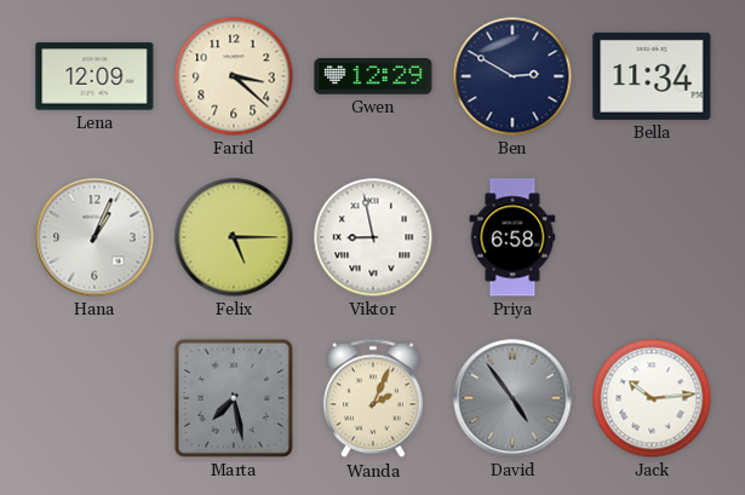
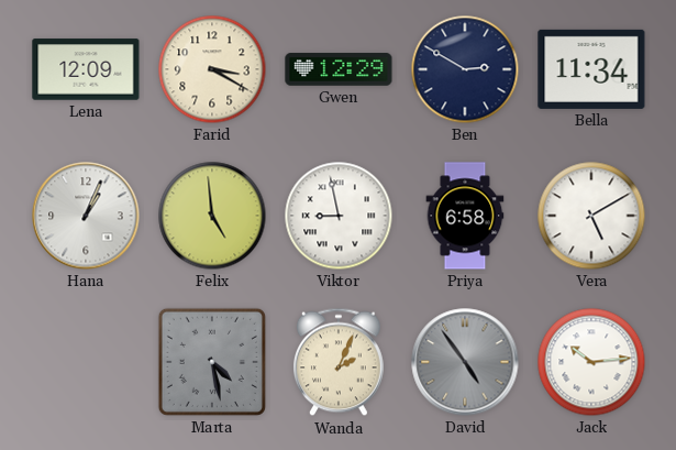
Farid: 3:22 -> 3:20
Felix: 5:15 -> 4:59
Vera: none -> 5:10
Marta: 7:28 -> 4:28
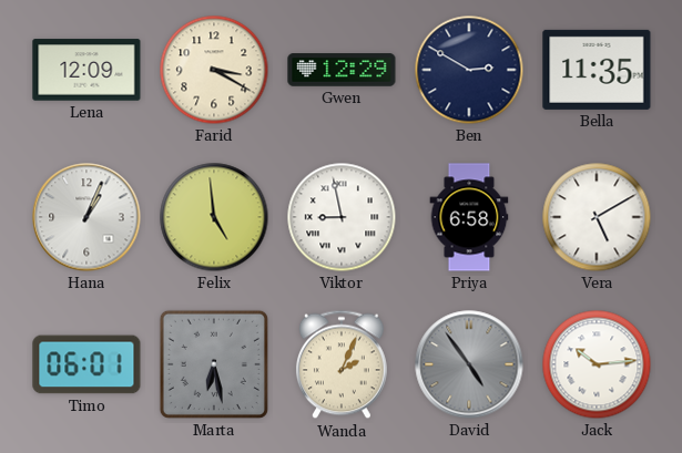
Bella: 11:34 -> 11:35
Timo: none -> 06:01
Marta: 4:28 -> 6:28
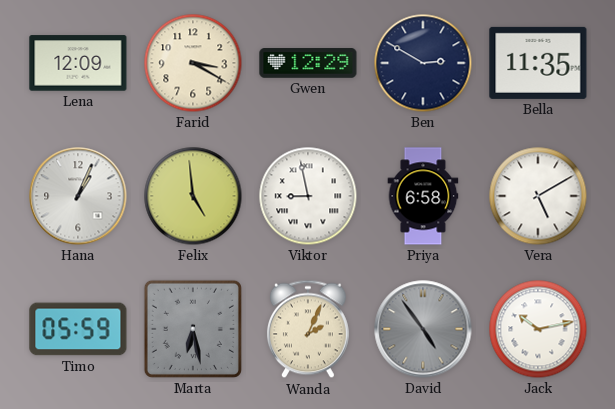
Timo: 06:01 -> 05:59
Jack: 10:14 -> 10:13
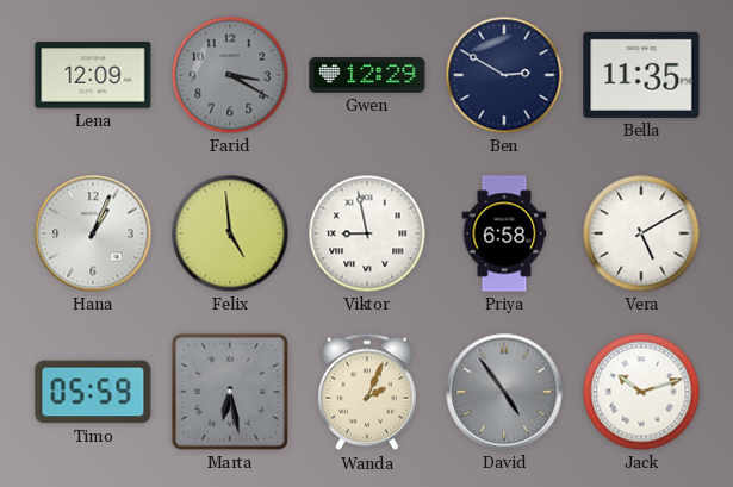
Farid dial: cream -> grey
Jack: 10:13 -> 10:12
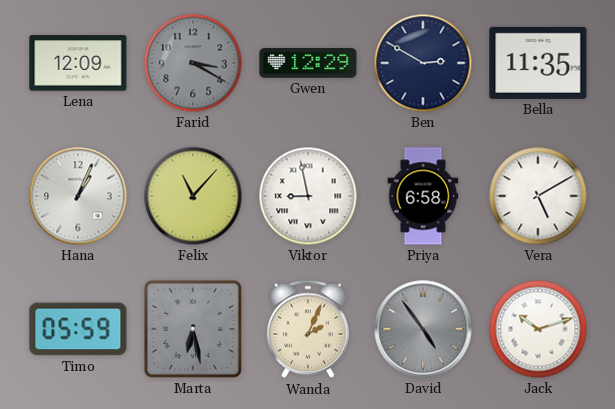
Felix: 4:59 -> 11:07
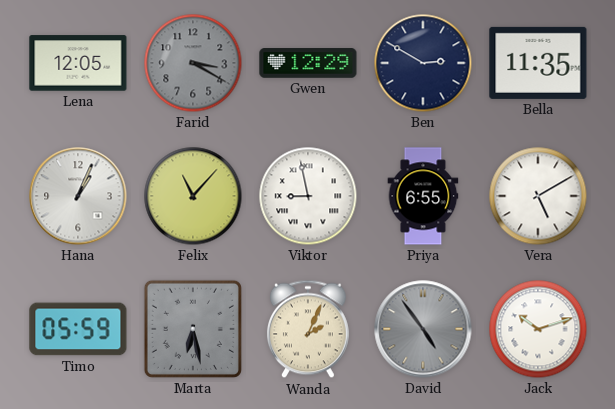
Lena: 12:09 -> 12:05
Priya: 6:58 -> 6:55
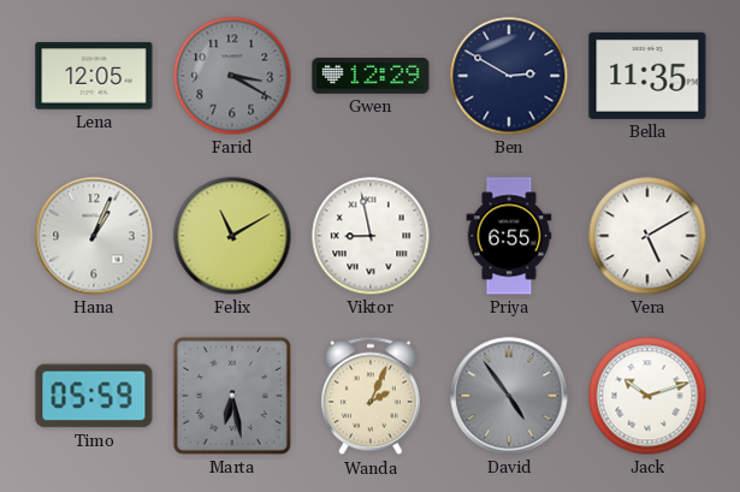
Felix: 11:07 -> 11:10
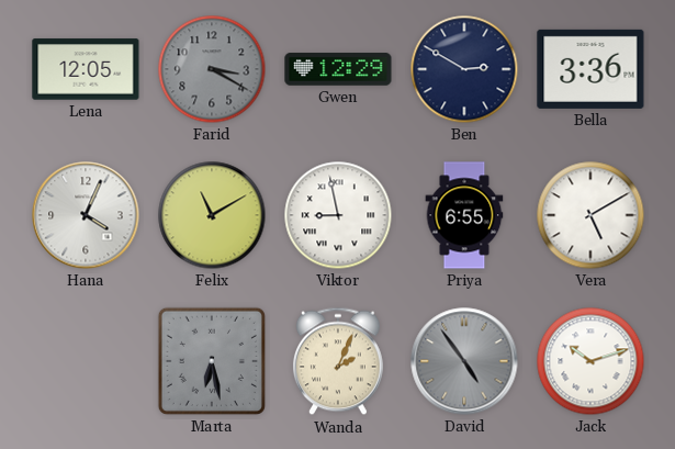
Bella: 11:35 -> 3:36
Hana: 1:04 -> 4:04
Timo: 05:59 -> none
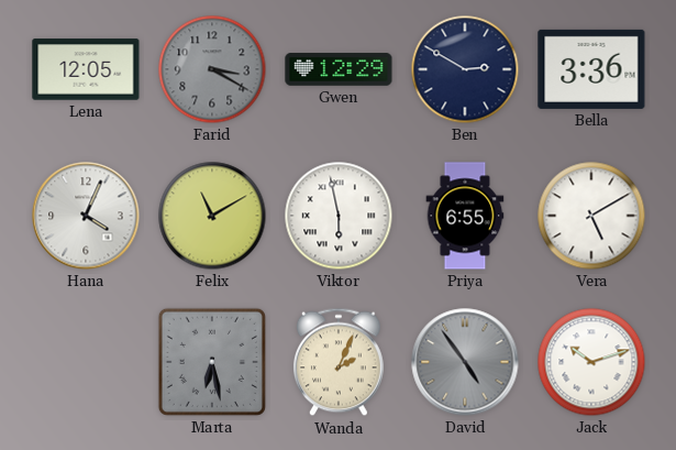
Viktor: 8:58 -> 5:58
